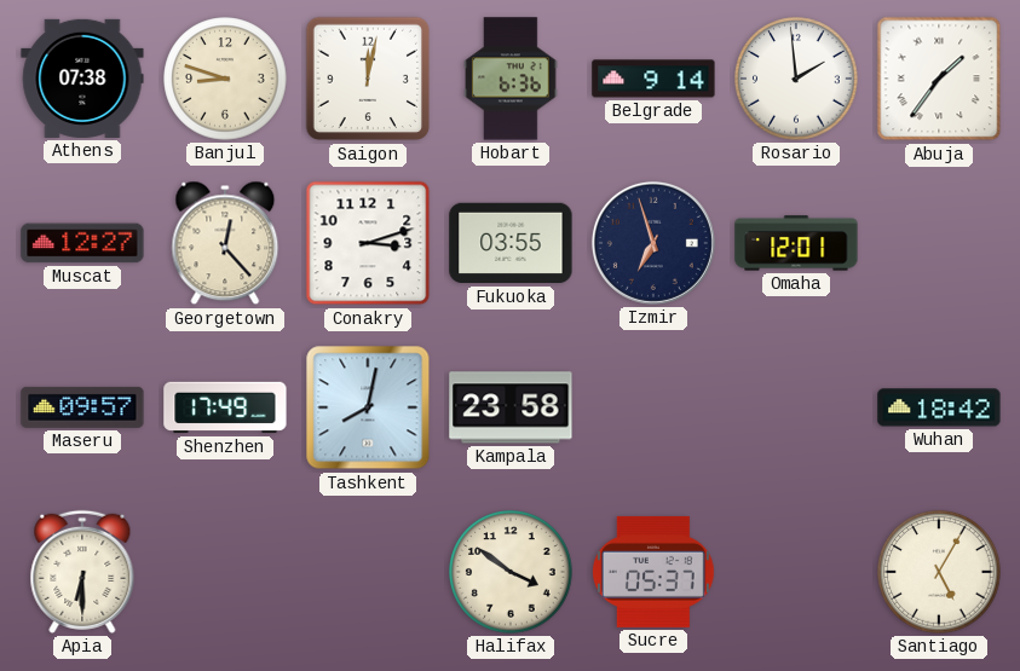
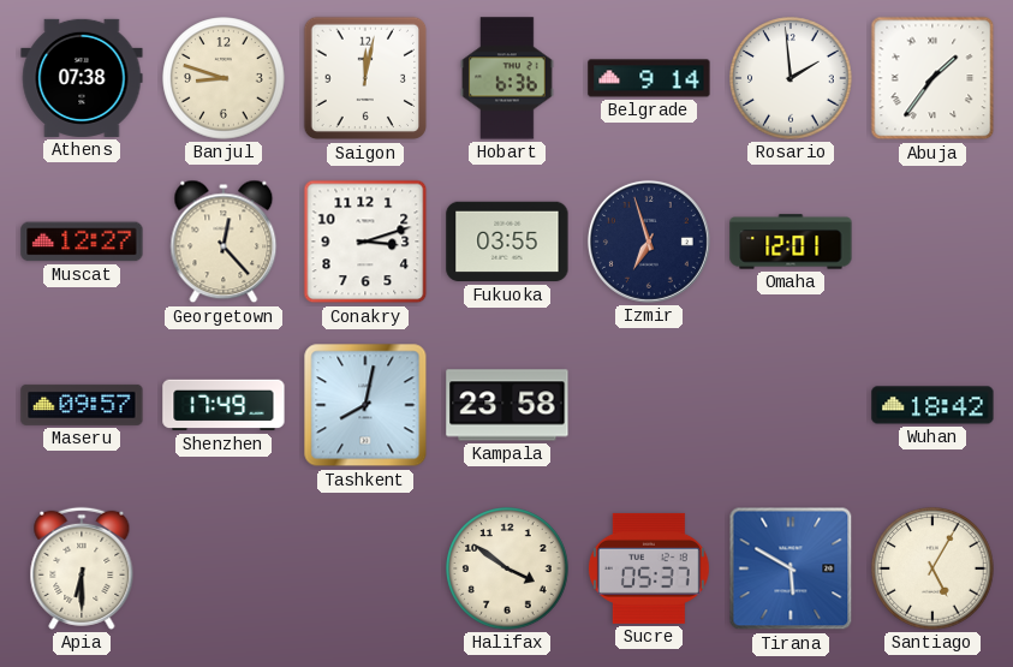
Tirana: none -> 5:50
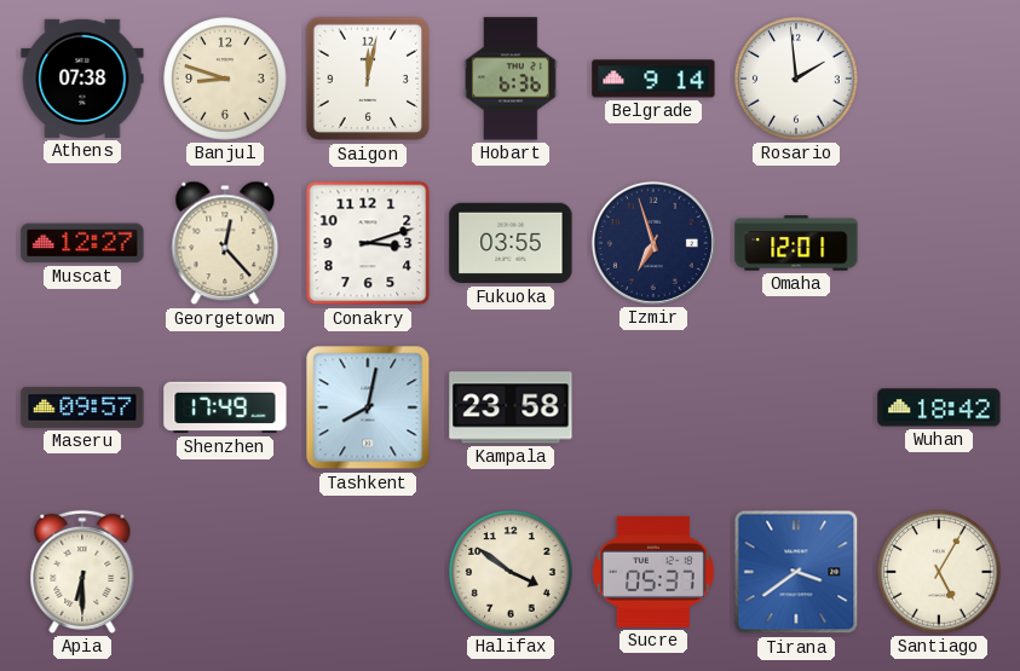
Abuja: 1:36 -> none
Tirana: 5:50 -> 3:39
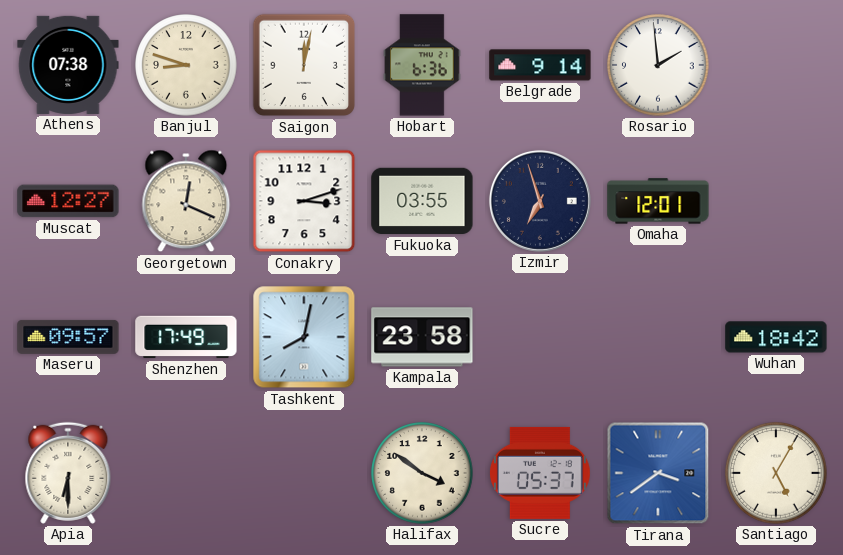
Georgetown: 12:23 -> 12:19
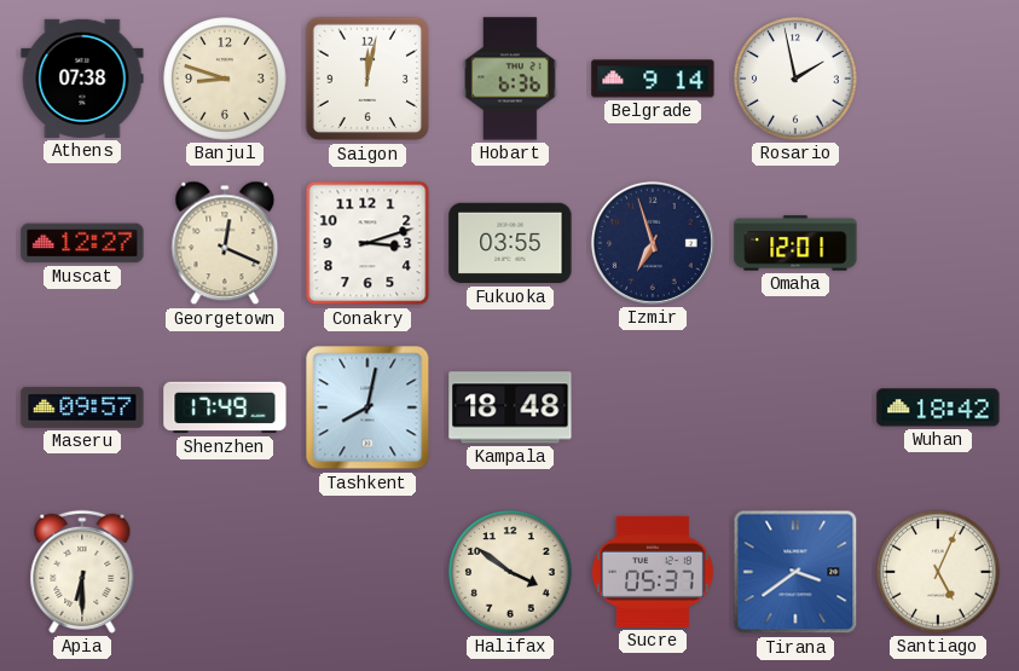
Rosario: 1:59 -> 1:58
Kampala: 23:58 -> 18:48
Santiago: 5:05 -> 5:04
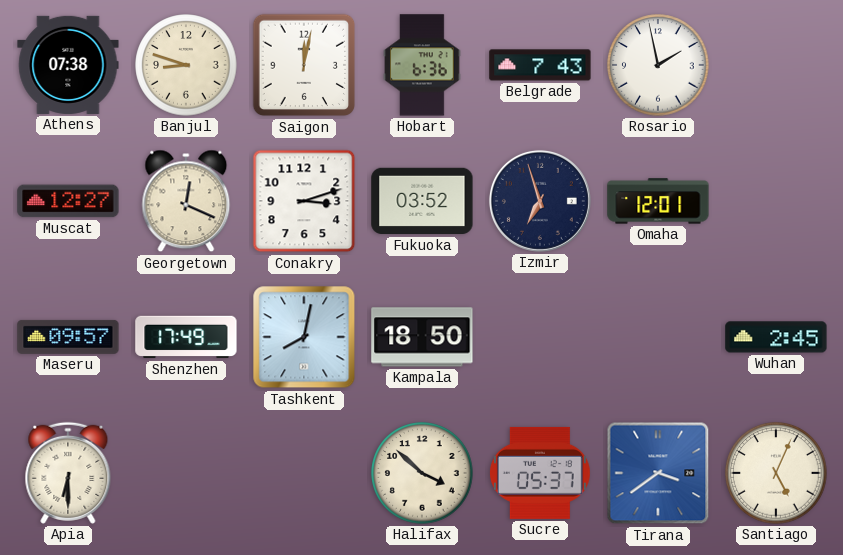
Belgrade: 9:14 -> 7:43
Fukuoka: 03:55 -> 03:52
Kampala: 18:48 -> 18:50
Wuhan: 18:42 -> 2:45
Halifax: 3:51 -> 3:52
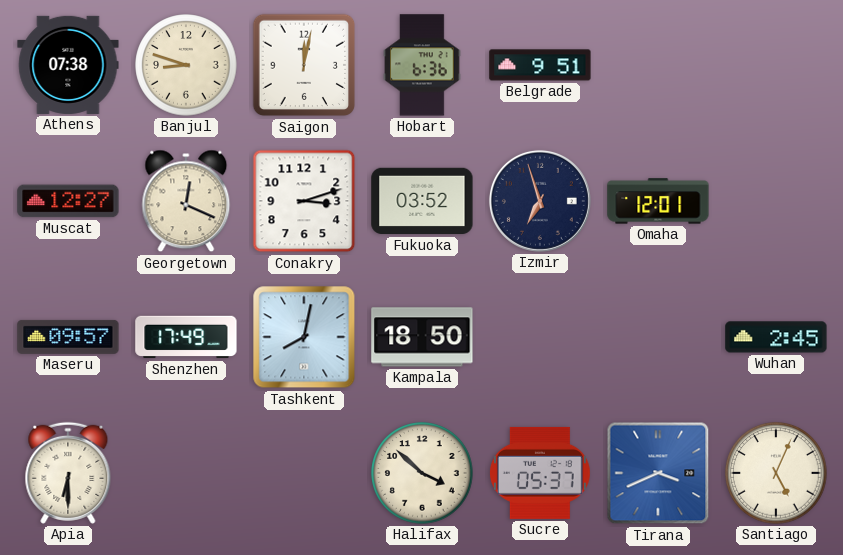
Belgrade: 7:43 -> 9:51
Rosario: 1:58 -> none
Tirana: 3:39 -> 3:41
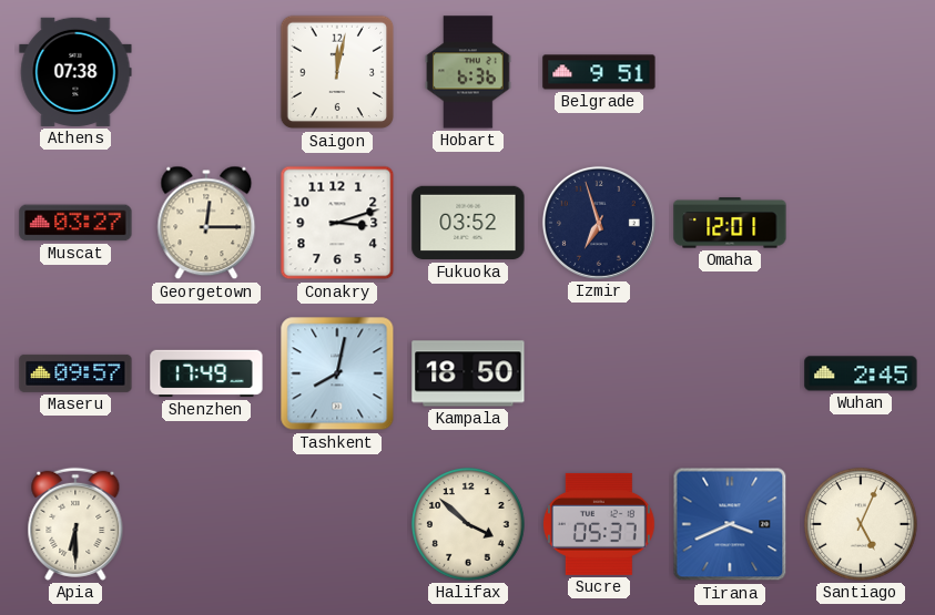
Banjul: 8:48 -> none
Muscat: 12:27 -> 03:27
Georgetown: 12:19 -> 12:15
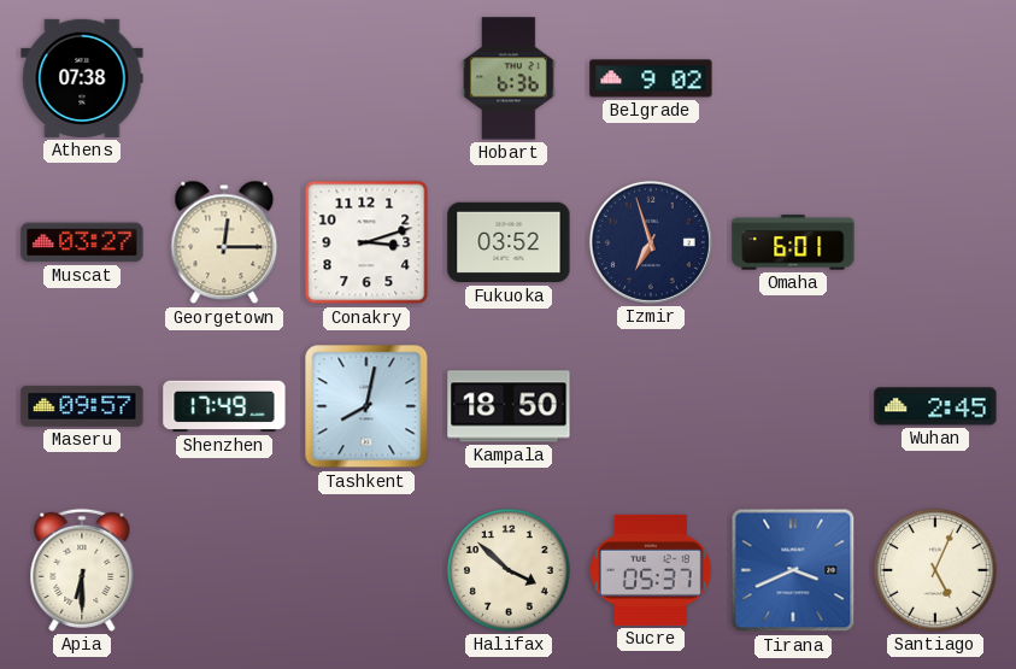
Saigon: 12:02 -> none
Belgrade: 9:51 -> 9:02
Omaha: 12:01 -> 6:01
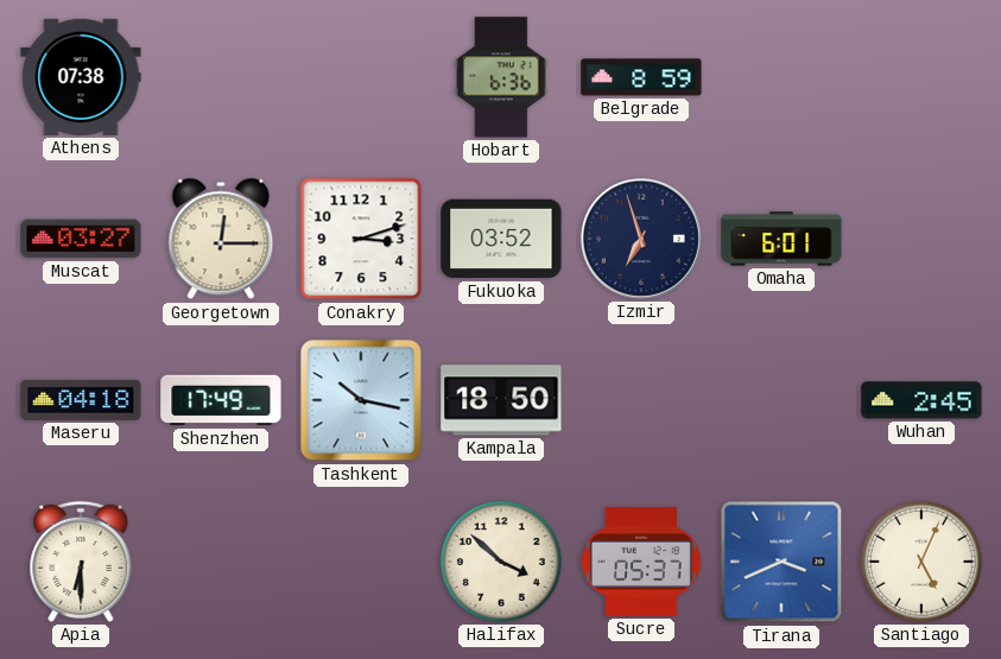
Belgrade: 9:02 -> 8:59
Maseru: 09:57 -> 04:18
Tashkent: 8:02 -> 10:17
